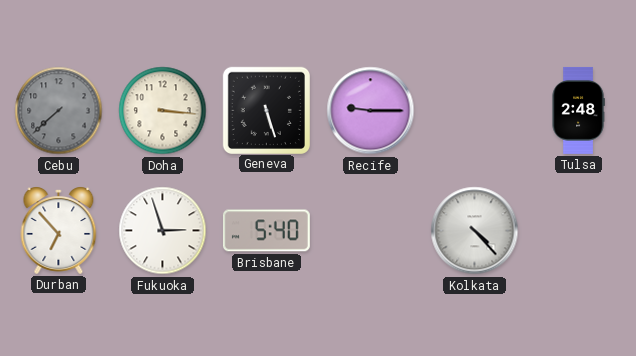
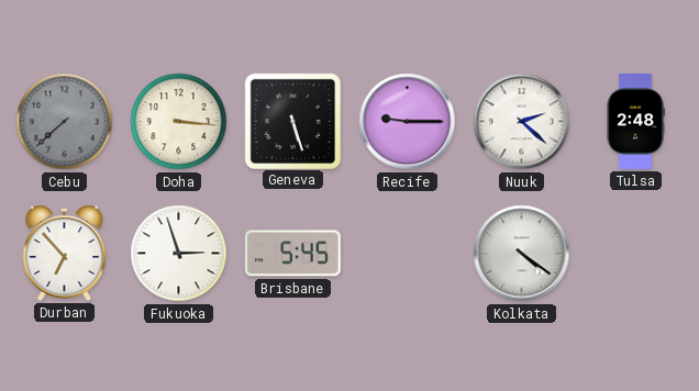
Nuuk: none -> 2:22
Brisbane: 5:40 -> 5:45
Kolkata: 4:23 -> 4:21
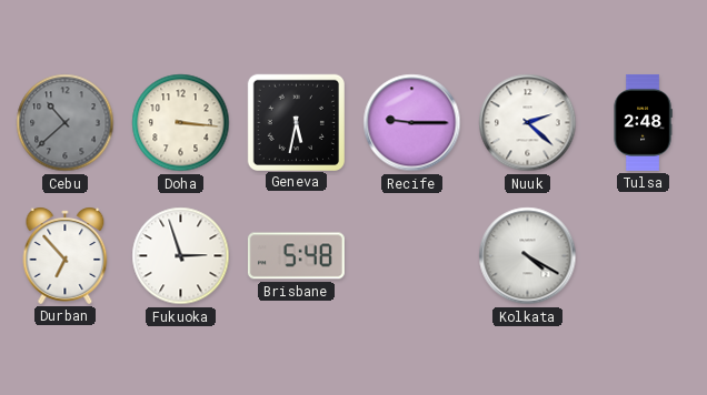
Cebu: 7:38 -> 10:38
Geneva: 5:27 -> 5:32
Brisbane: 5:45 -> 5:48
Kolkata: 4:21 -> 4:20
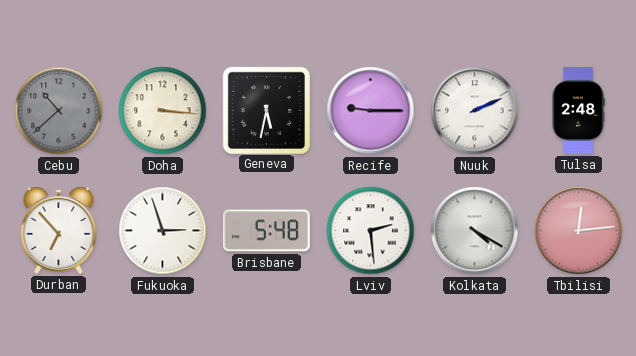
Nuuk: 2:22 -> 2:11
Lviv: none -> 2:29
Tbilisi: none -> 12:14
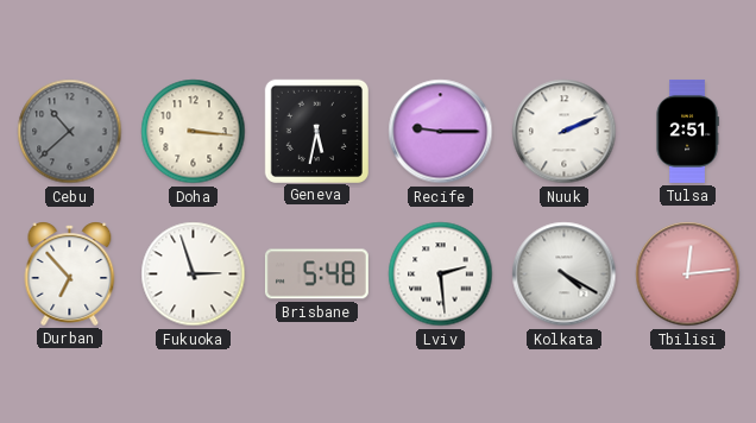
Tulsa: 2:48 -> 2:51
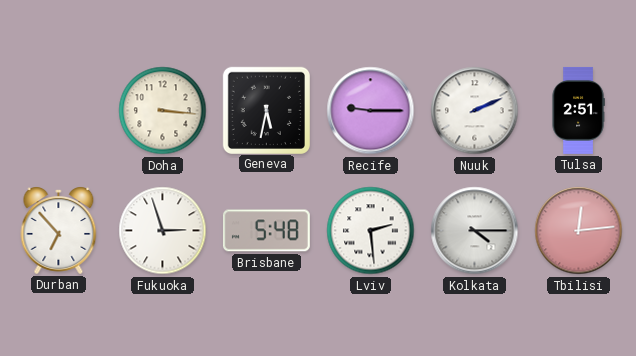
Cebu: 10:38 -> none
Kolkata: 4:20 -> 4:15
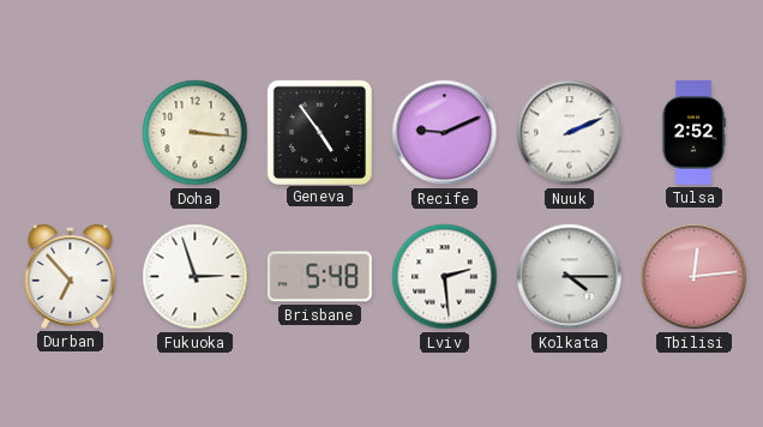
Geneva: 5:32 -> 4:54
Recife: 9:15 -> 9:11
Tulsa: 2:51 -> 2:52
